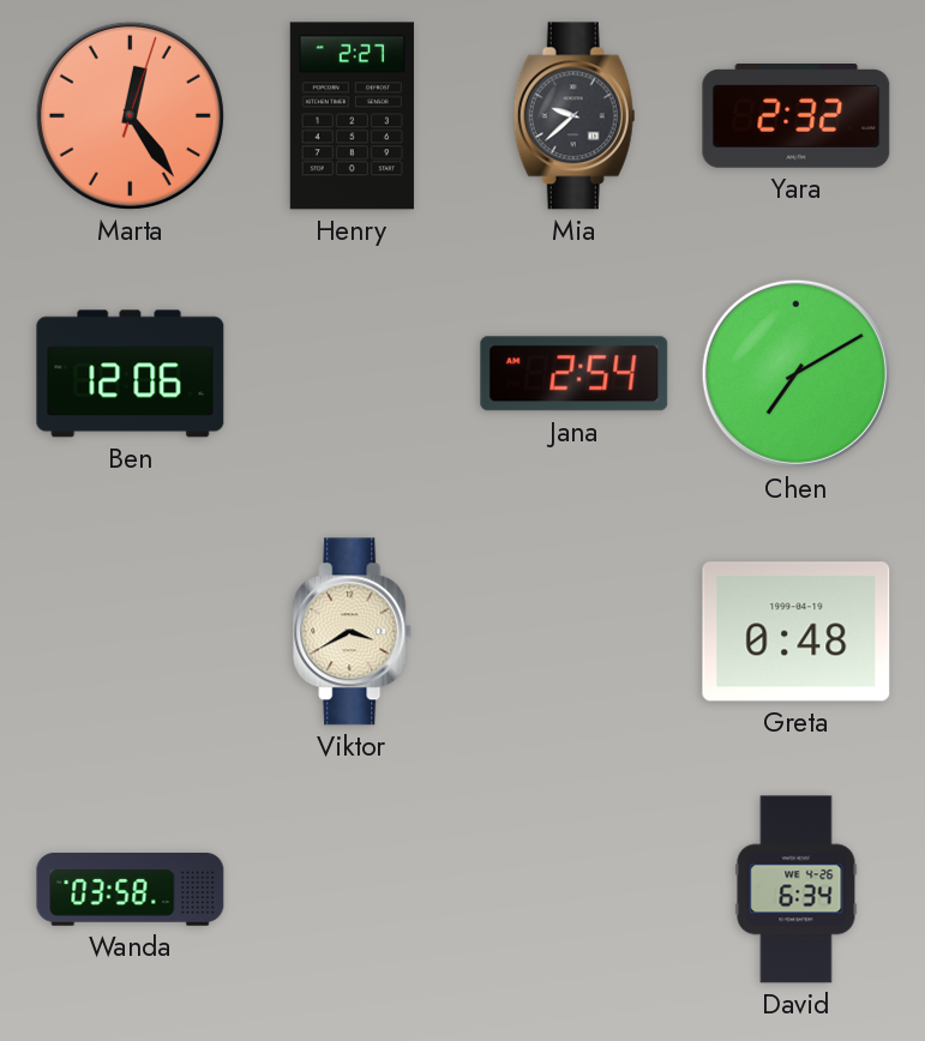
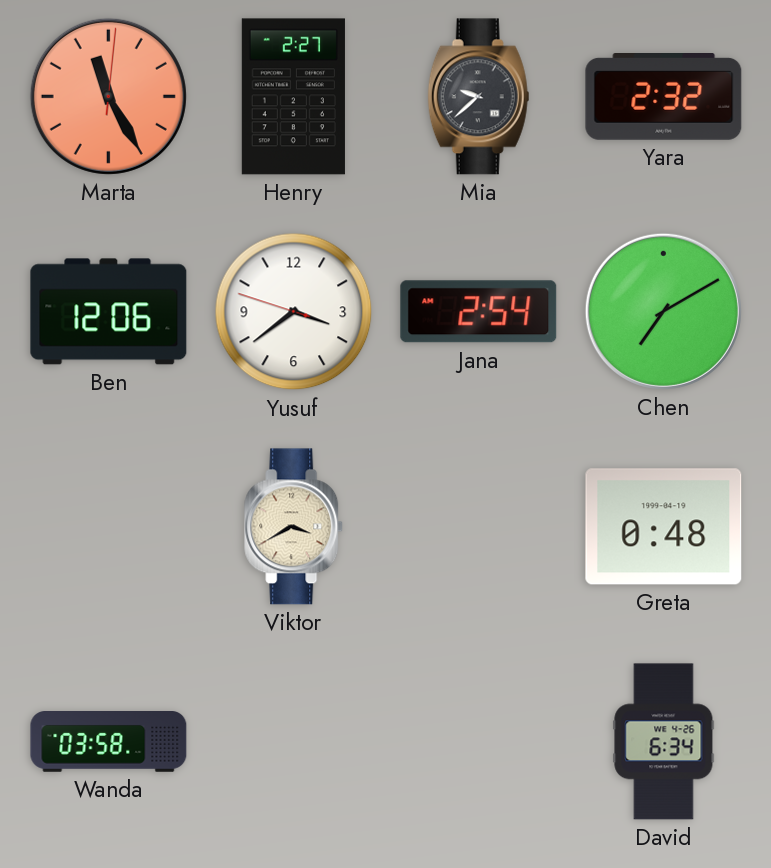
Marta: 12:24 -> 11:25
Yusuf: none -> 3:38
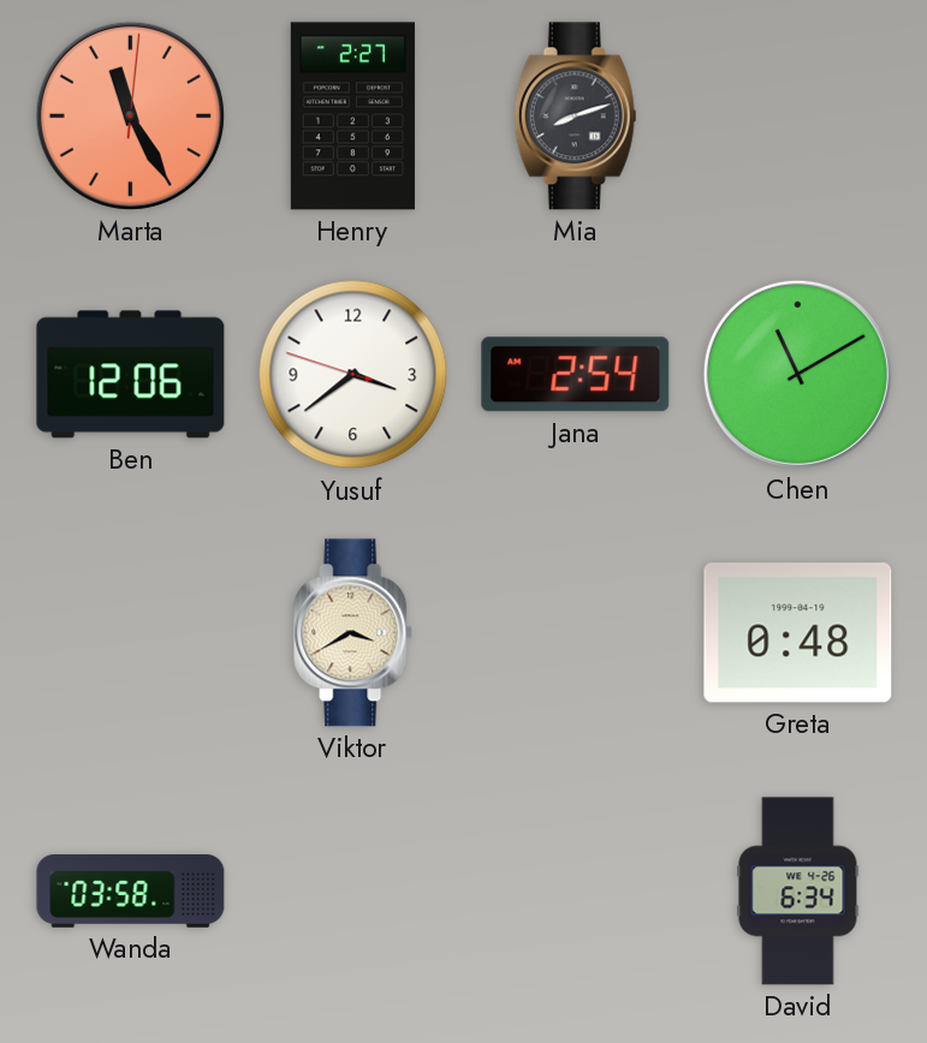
Mia: 9:38 -> 8:12
Yara: 2:32 -> none
Chen: 7:10 -> 11:10
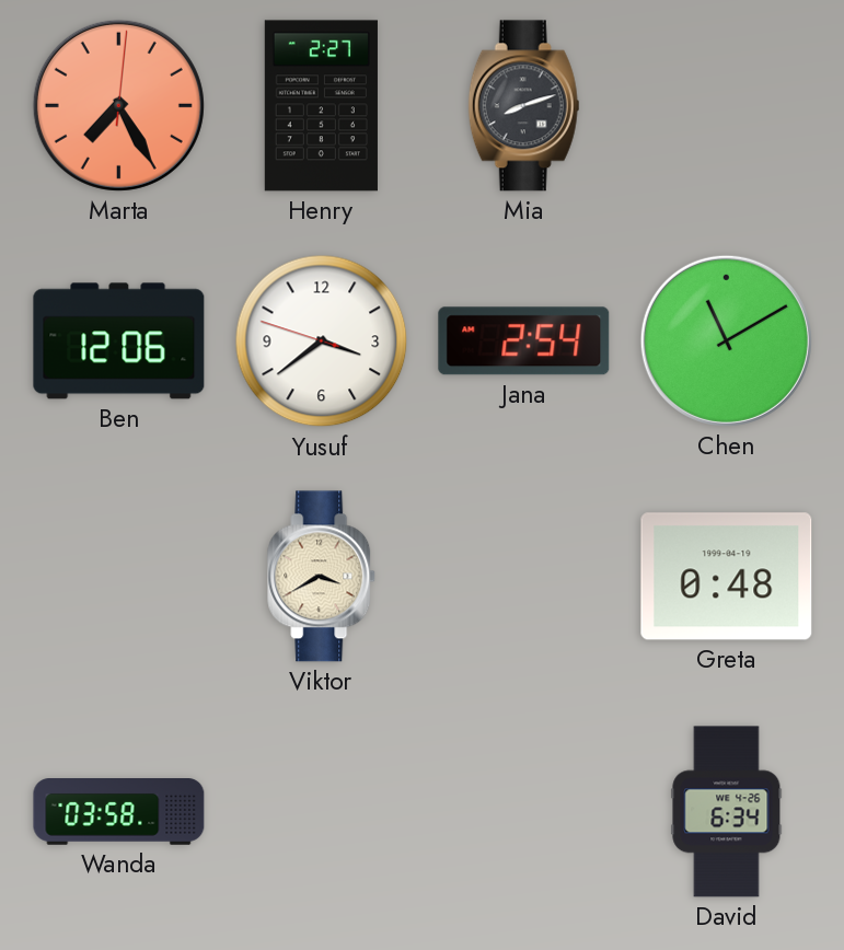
Marta: 11:25 -> 7:25
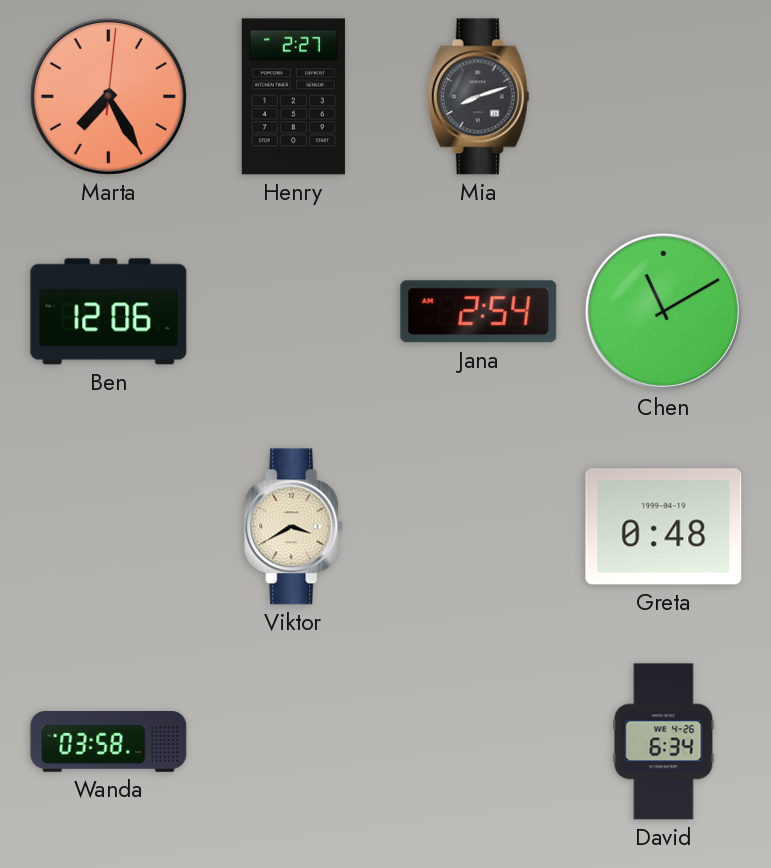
Yusuf: 3:38 -> none
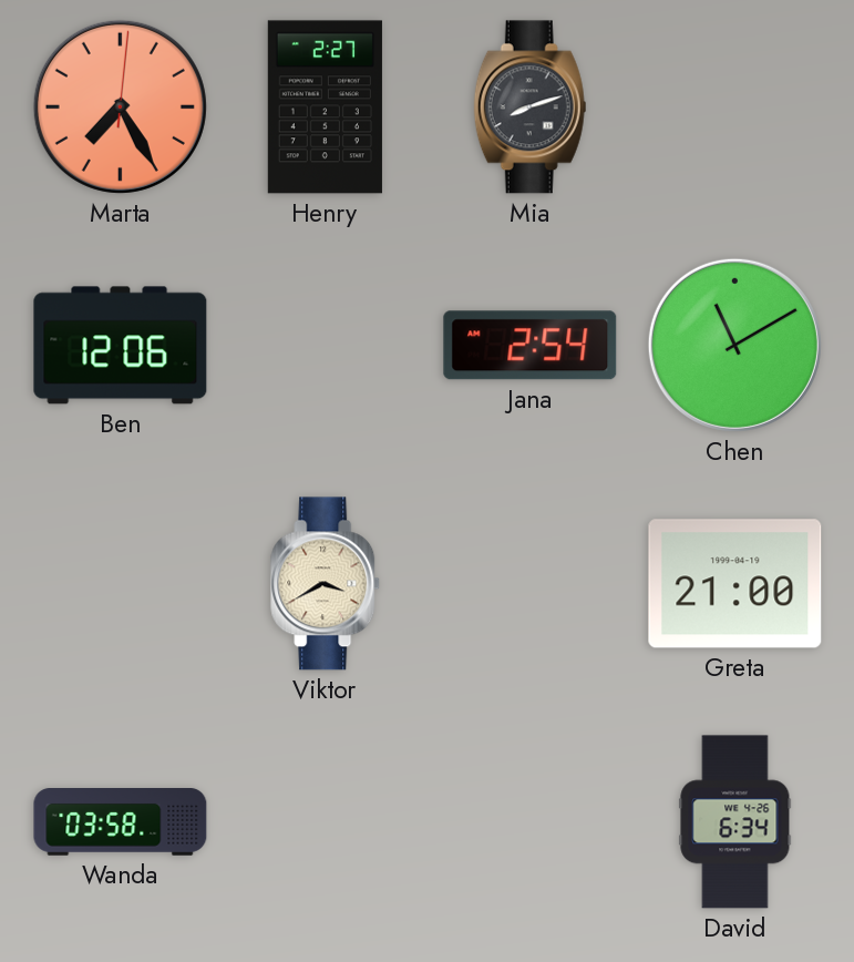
Greta: 0:48 -> 21:00
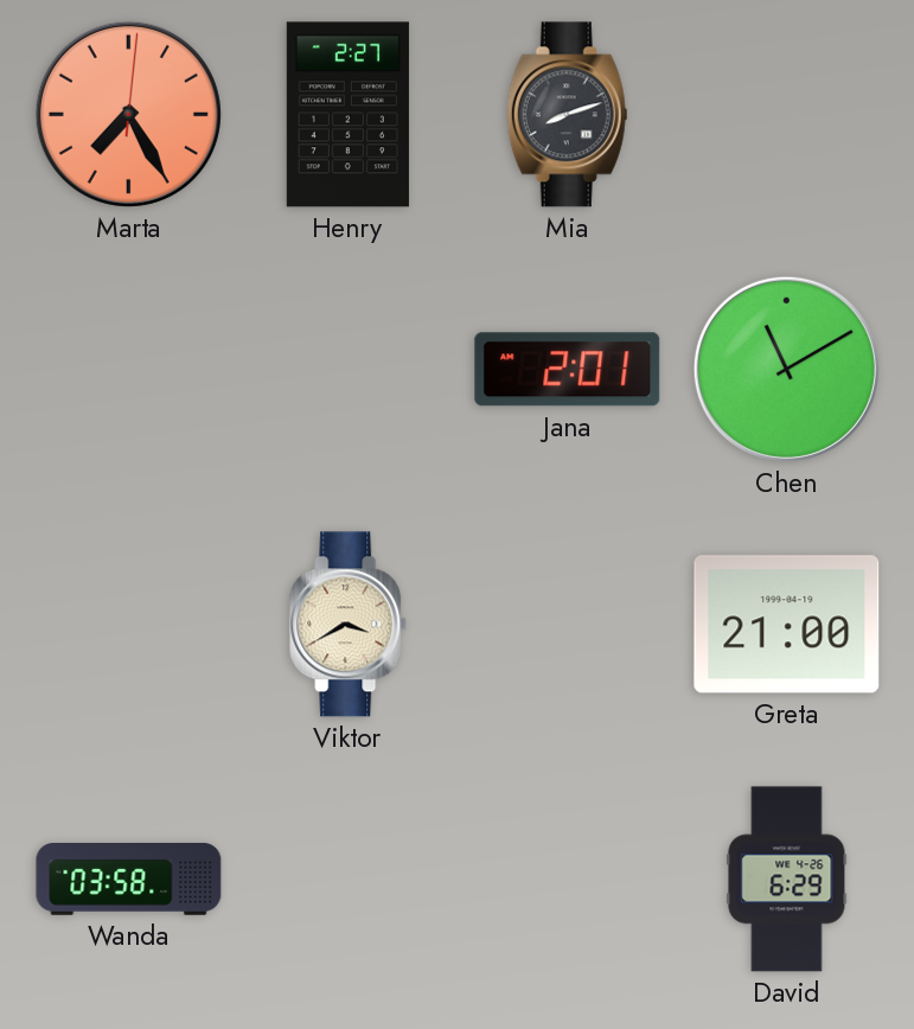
Ben: 12:06 -> none
Jana: 2:54 -> 2:01
David: 6:34 -> 6:29
